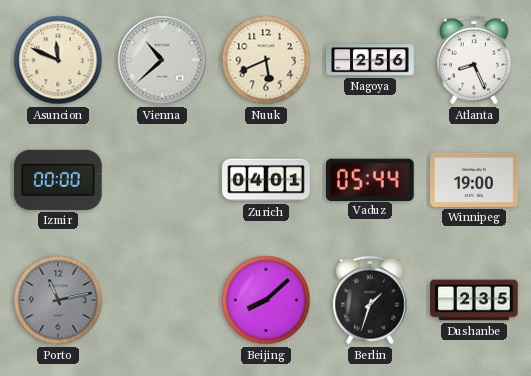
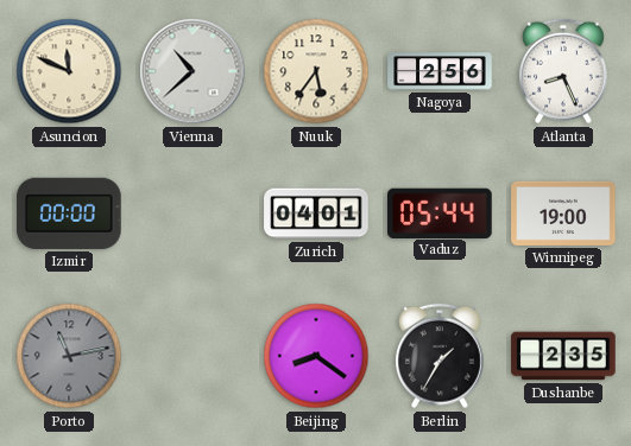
Nuuk: 5:41 -> 5:36
Beijing: 8:08 -> 8:21
Berlin: 1:33 -> 1:35
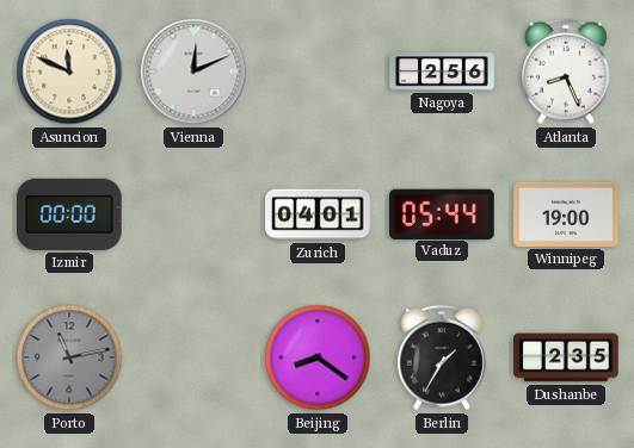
Vienna: 10:38 -> 12:11
Nuuk: 5:36 -> none
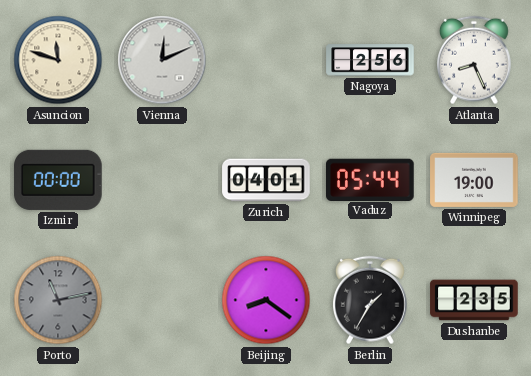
Asuncion: 11:49 -> 11:48
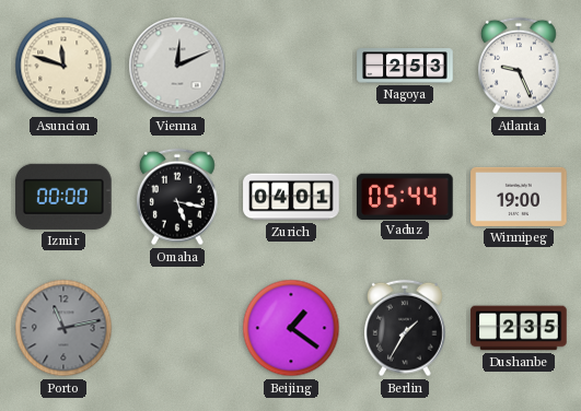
Nagoya: 2:56 -> 2:53
Atlanta: 8:26 -> 9:26
Omaha: none -> 5:17
Beijing: 8:21 -> 1:21
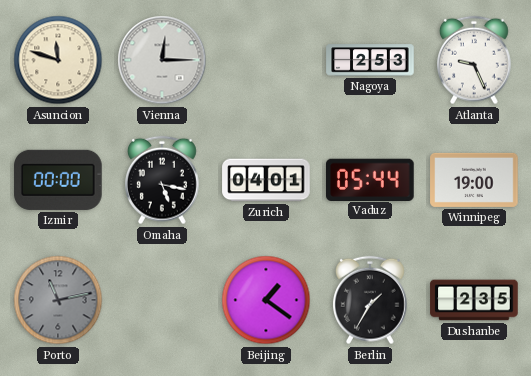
Vienna: 12:11 -> 12:15
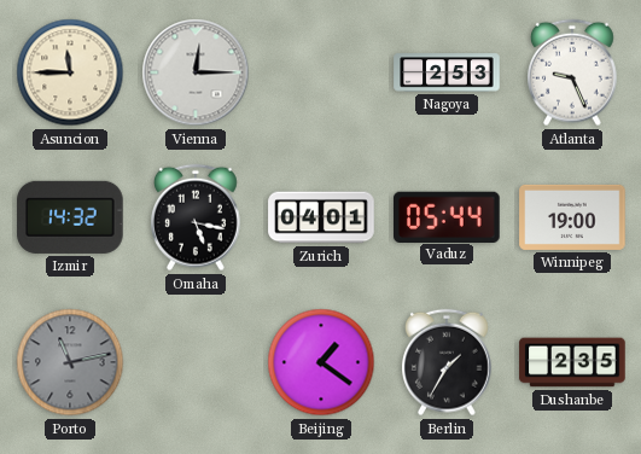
Asuncion: 11:48 -> 11:45
Izmir: 00:00 -> 14:32
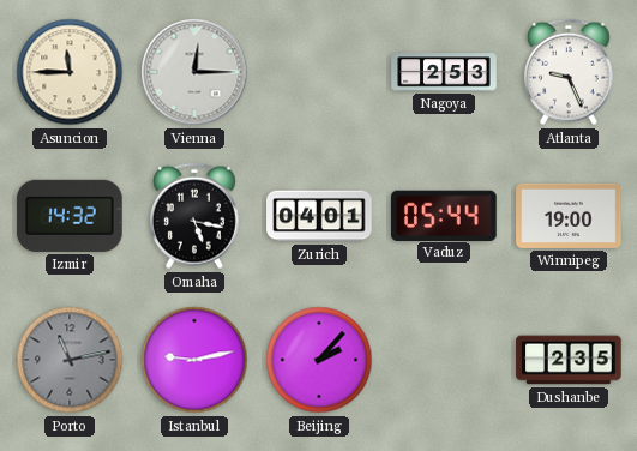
Istanbul: none -> 9:13
Beijing: 1:21 -> 2:07
Berlin: 1:35 -> none
